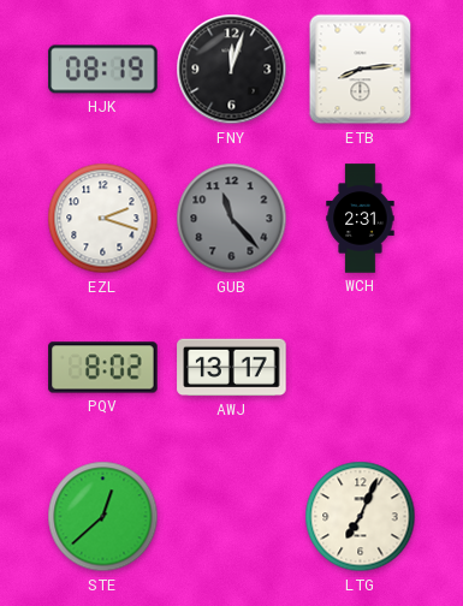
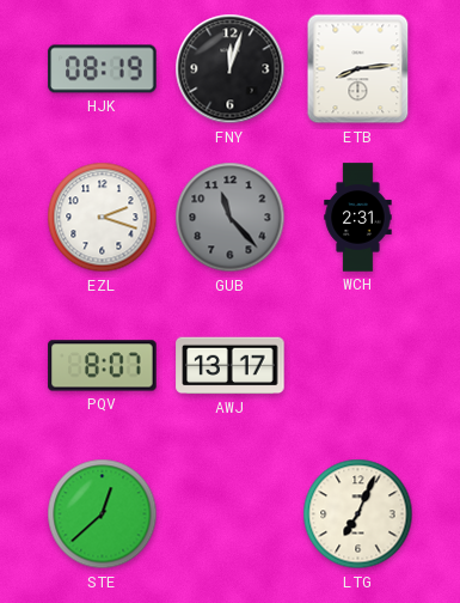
PQV: 8:02 -> 8:07
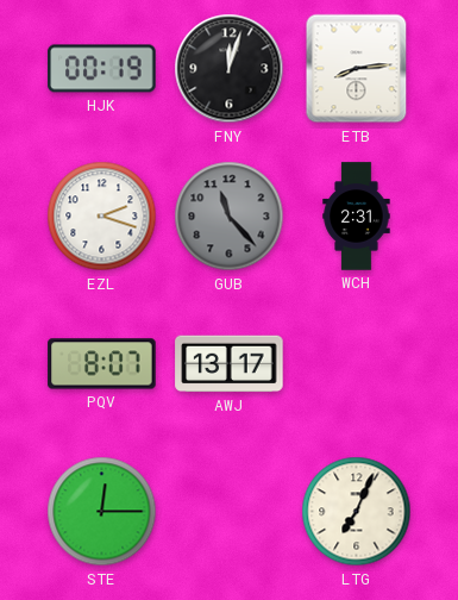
HJK: 08:19 -> 00:19
STE: 12:38 -> 12:15
